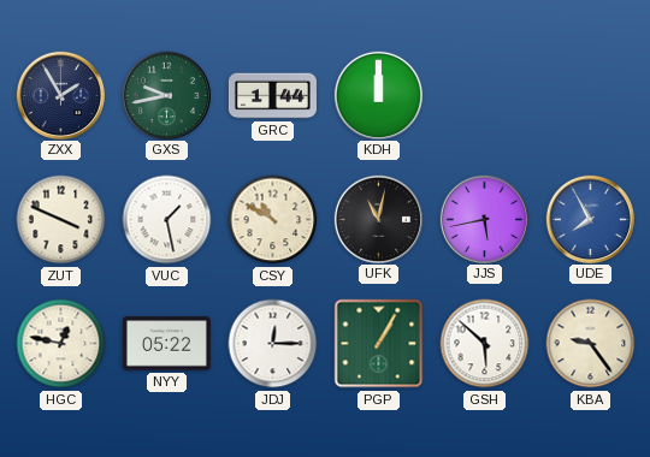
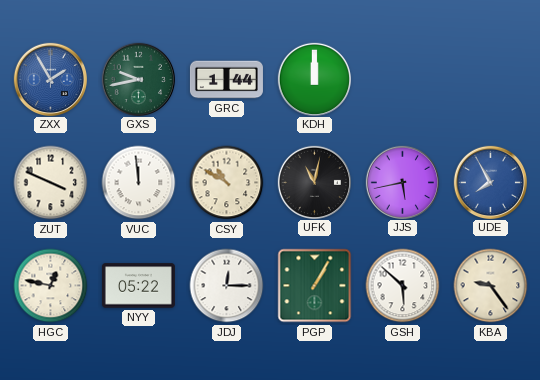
ZXX dial: navy -> blue
VUC: 1:28 -> 11:59
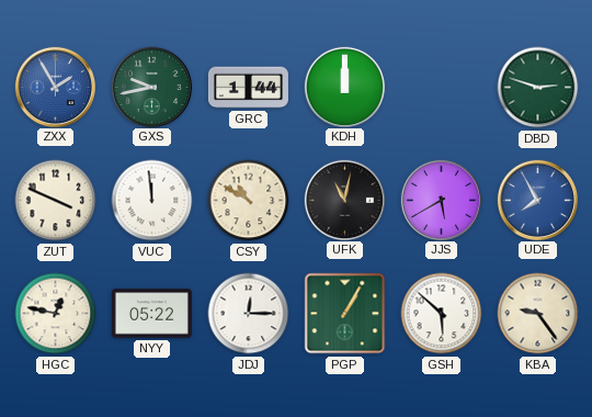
DBD: none -> 2:48
JJS: 5:43 -> 5:40
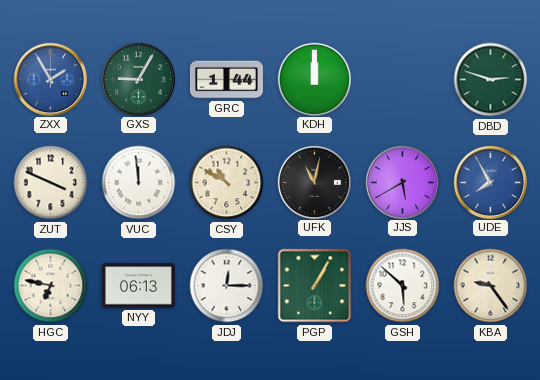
GXS: 9:43 -> 9:05
HGC: 12:47 -> 6:47
NYY: 05:22 -> 06:13
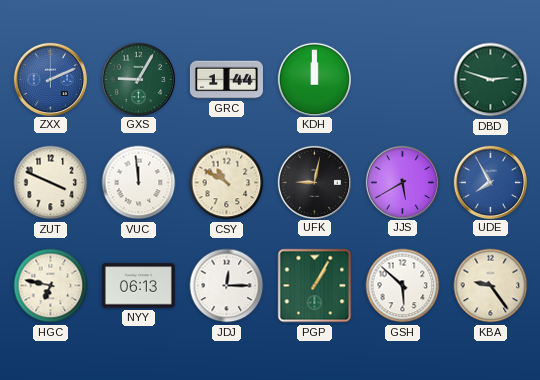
ZXX: 1:55 -> 2:11
UFK: 11:02 -> 9:02
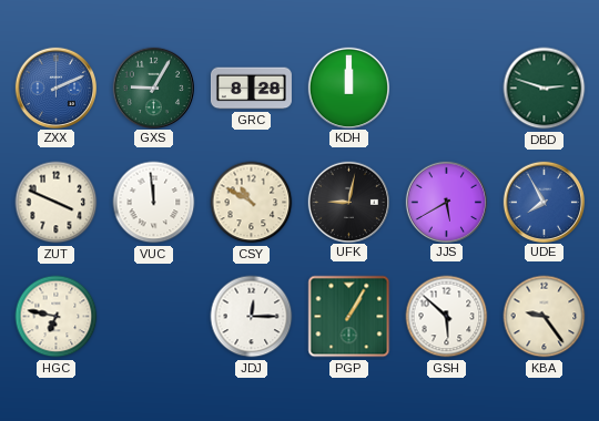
GRC: 1:44 -> 8:28
NYY: 06:13 -> none
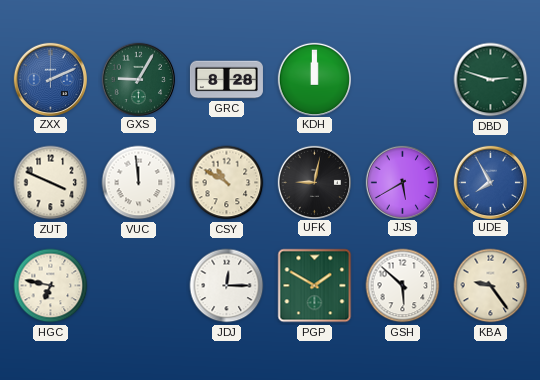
PGP: 1:05 -> 1:50
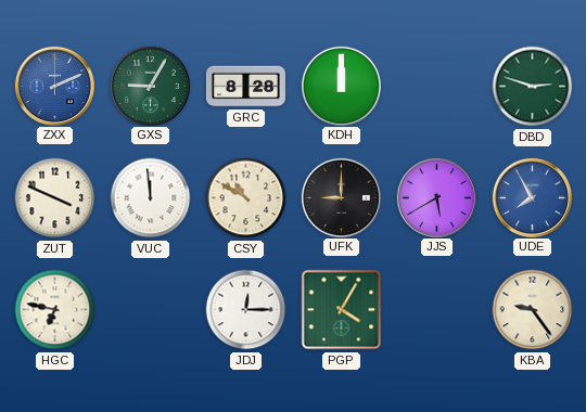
UFK: 9:02 -> 9:00
PGP: 1:50 -> 4:05
GSH: 5:52 -> none
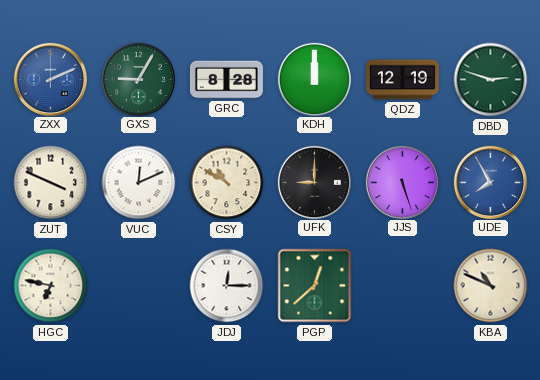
QDZ: none -> 12:19
VUC: 11:59 -> 12:11
JJS: 5:40 -> 5:27
PGP: 4:05 -> 12:38
KBA: 9:24 -> 10:49
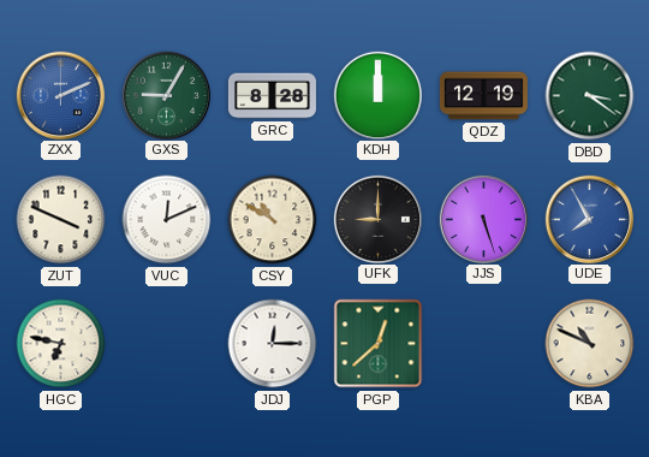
DBD: 2:48 -> 3:21
